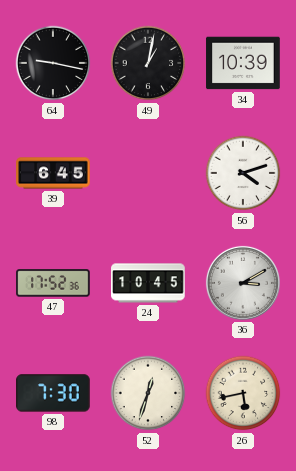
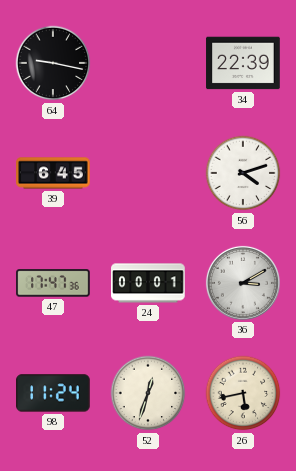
49: 1:02 -> none
34: 10:39 -> 22:39
47: 17:52 -> 17:47
24: 10:45 -> 00:01
98: 7:30 -> 11:24
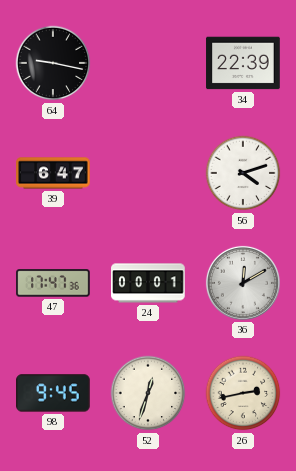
39: 6:45 -> 6:47
36: 3:10 -> 12:10
98: 11:24 -> 9:45
26: 5:43 -> 2:43
